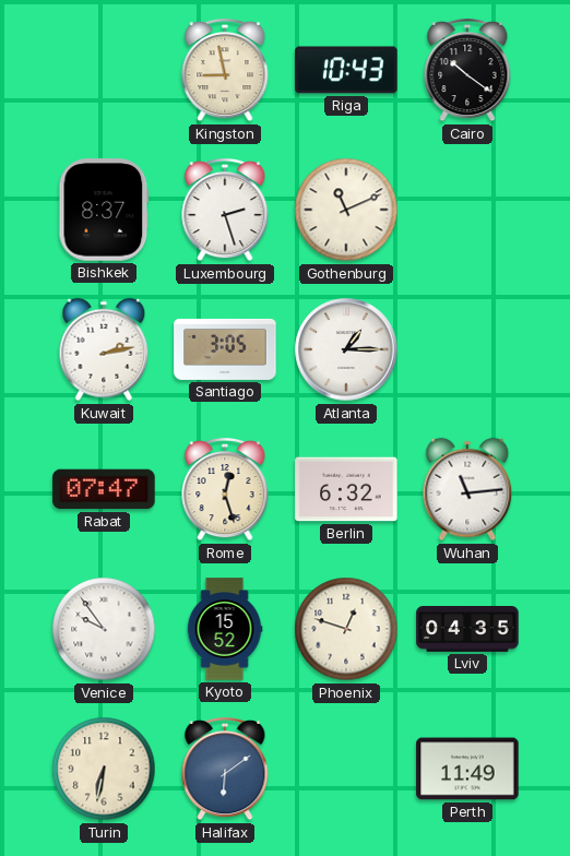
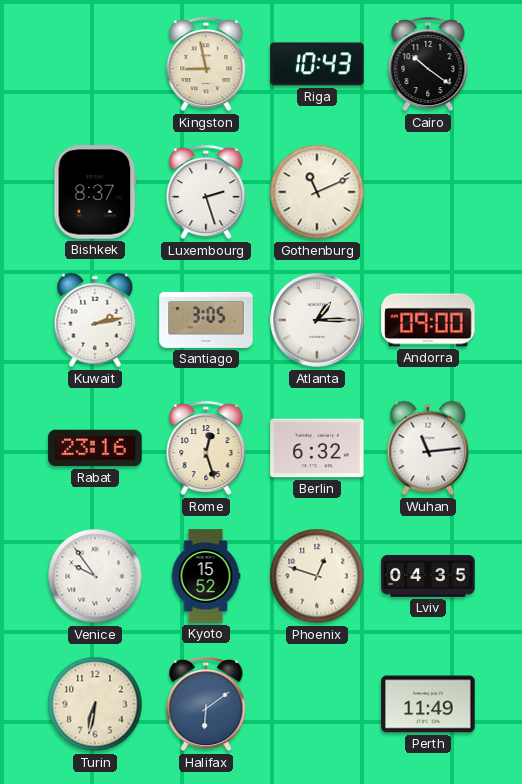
Andorra: none -> 09:00
Rabat: 07:47 -> 23:16
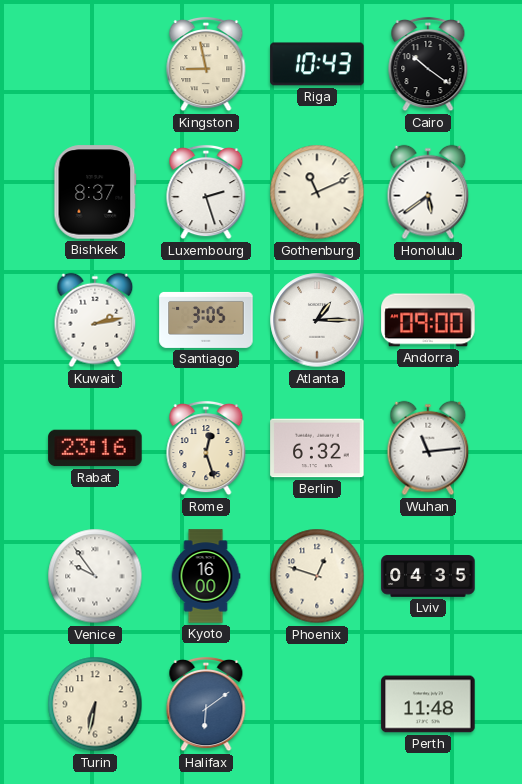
Honolulu: none -> 5:39
Kyoto: 15:52 -> 16:00
Perth: 11:49 -> 11:48
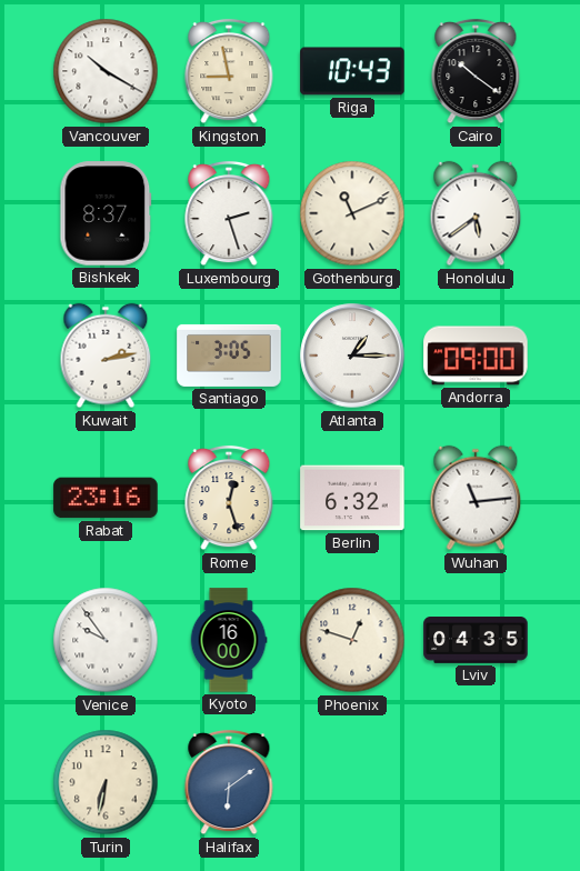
Vancouver: none -> 10:20
Perth: 11:48 -> none
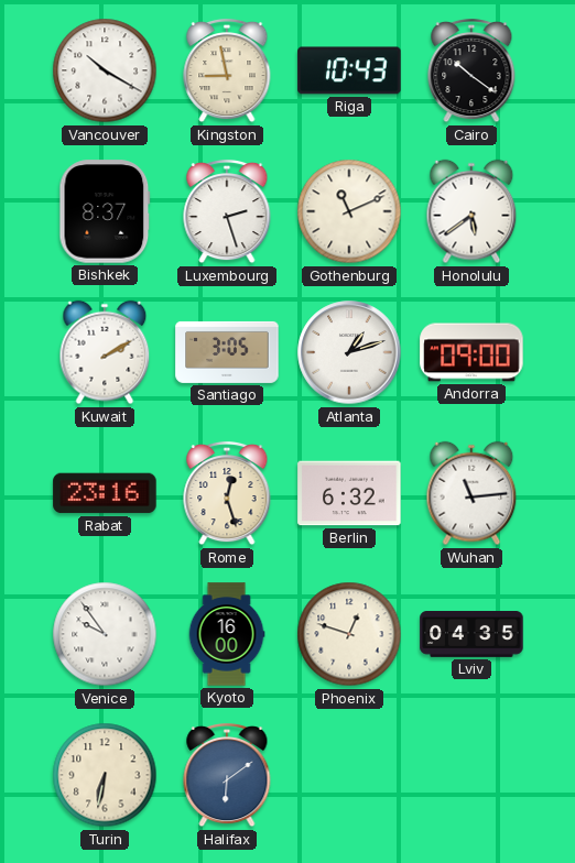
Kuwait: 2:13 -> 2:10
Atlanta: 1:15 -> 1:12
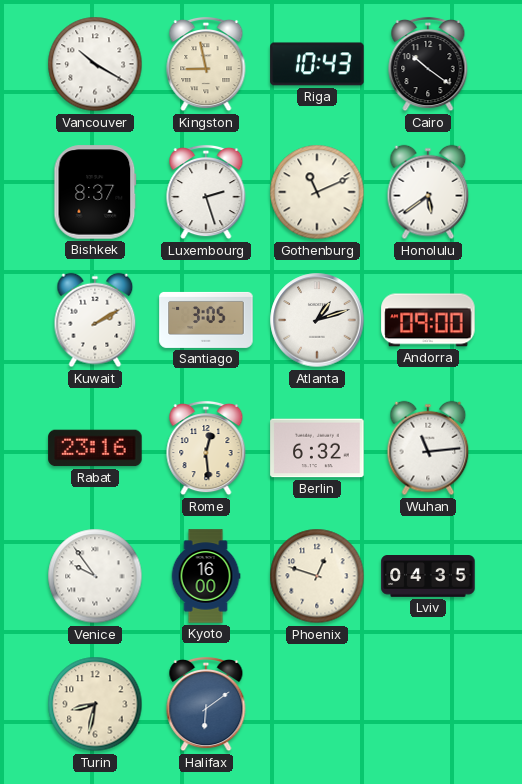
Rome: 12:27 -> 12:29
Turin: 6:32 -> 8:32
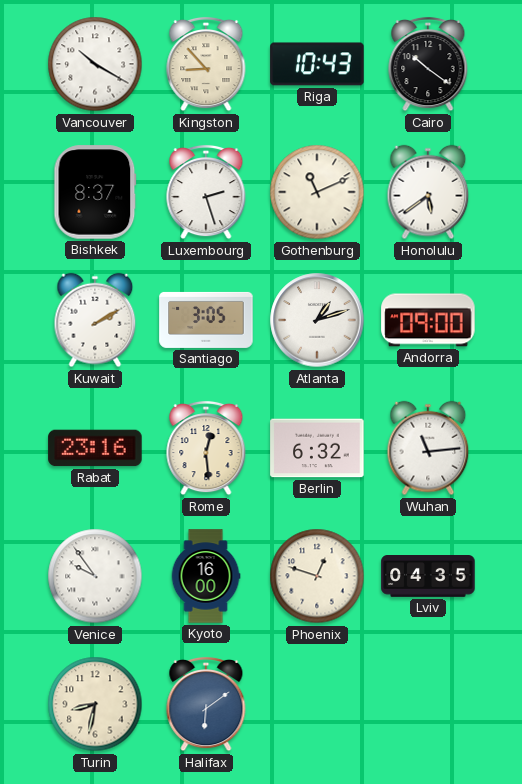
Kingston: 8:58 -> 8:53
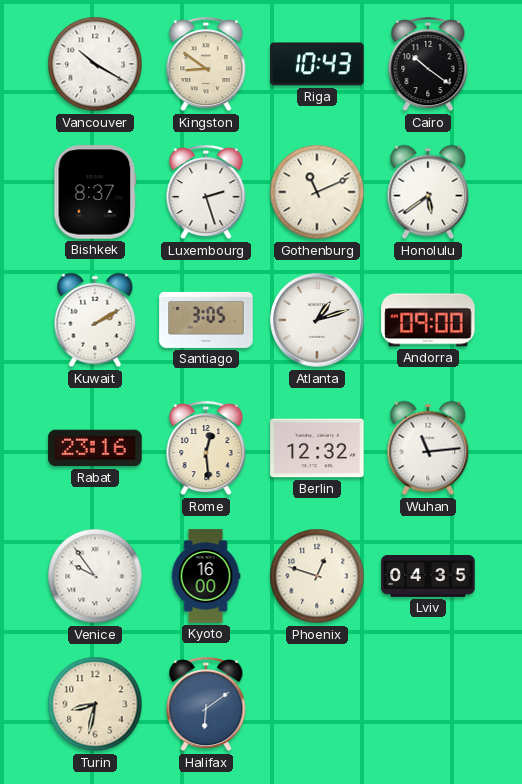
Kingston: 8:53 -> 8:51
Berlin: 6:32 -> 12:32
